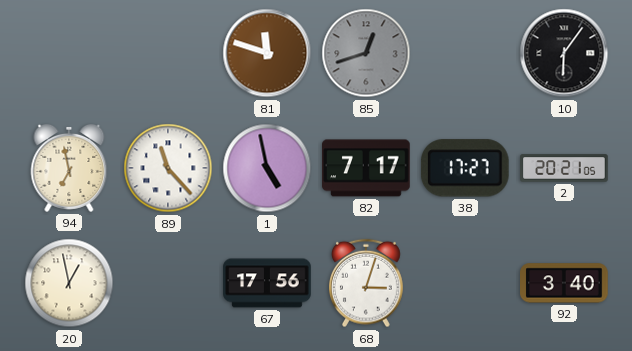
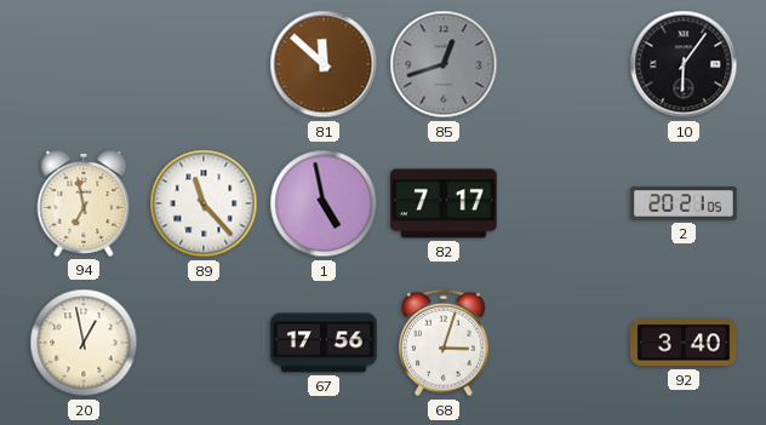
81: 11:48 -> 11:52
38: 17:27 -> none
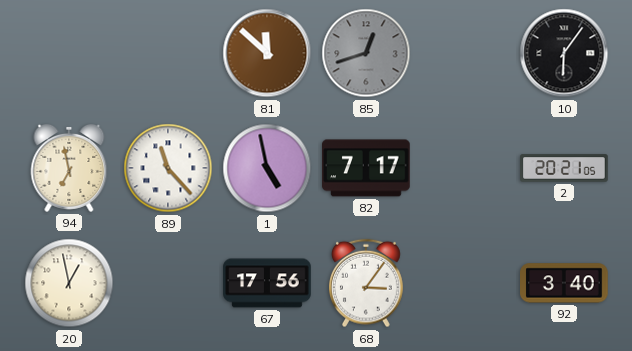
68: 3:03 -> 3:06
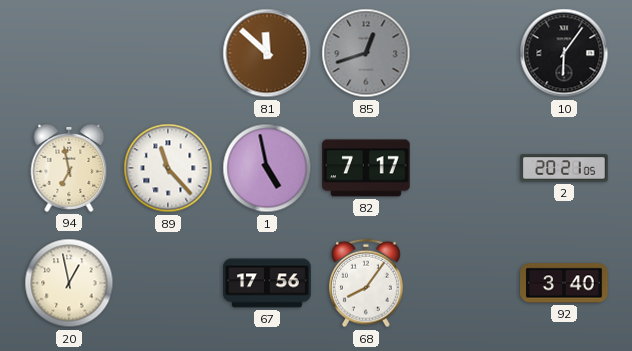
68: 3:06 -> 8:06
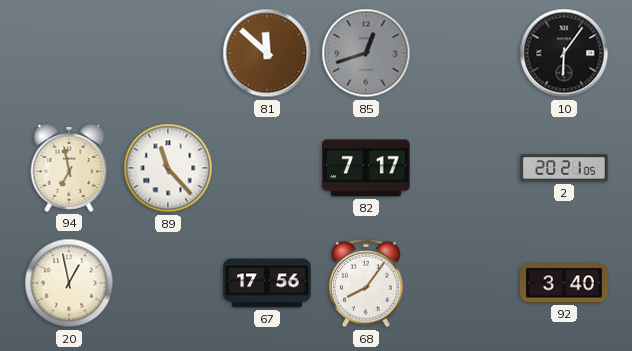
1: 4:58 -> none
